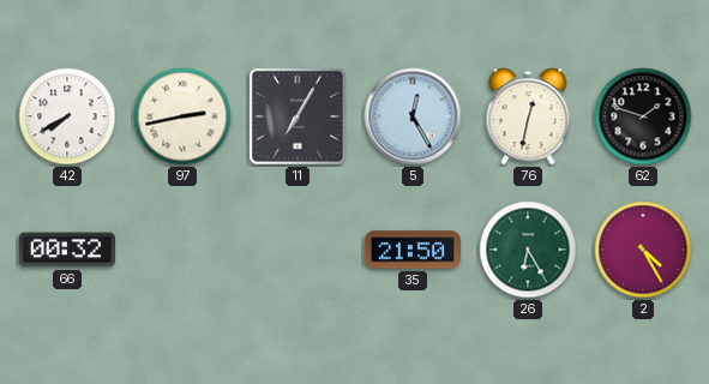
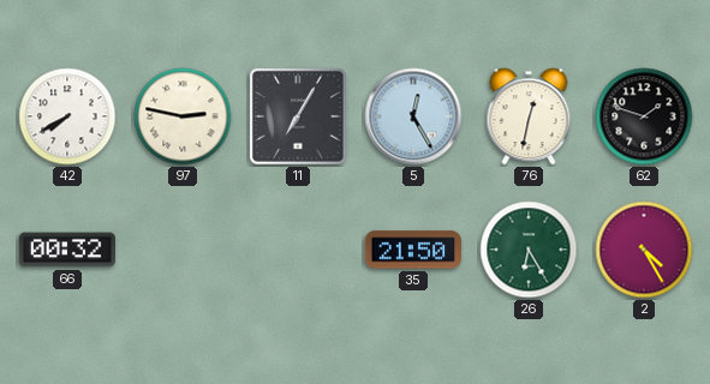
97: 2:43 -> 2:47
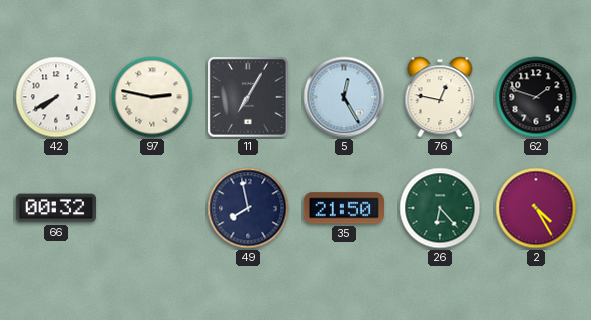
76: 12:32 -> 12:47
49: none -> 7:58
26: 6:25 -> 6:23
